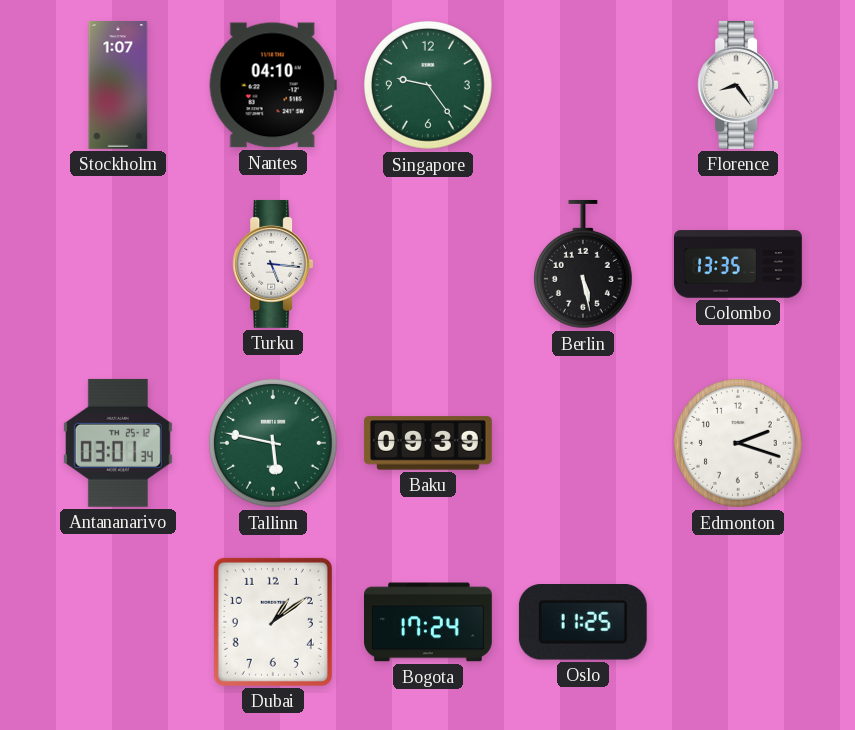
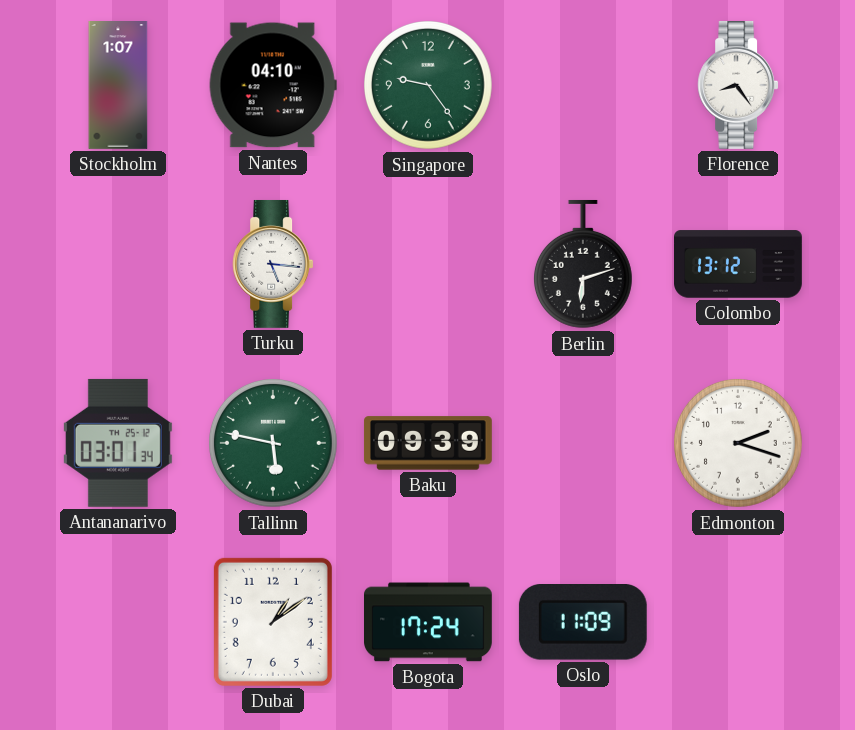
Berlin: 5:28 -> 6:12
Colombo: 13:35 -> 13:12
Oslo: 11:25 -> 11:09
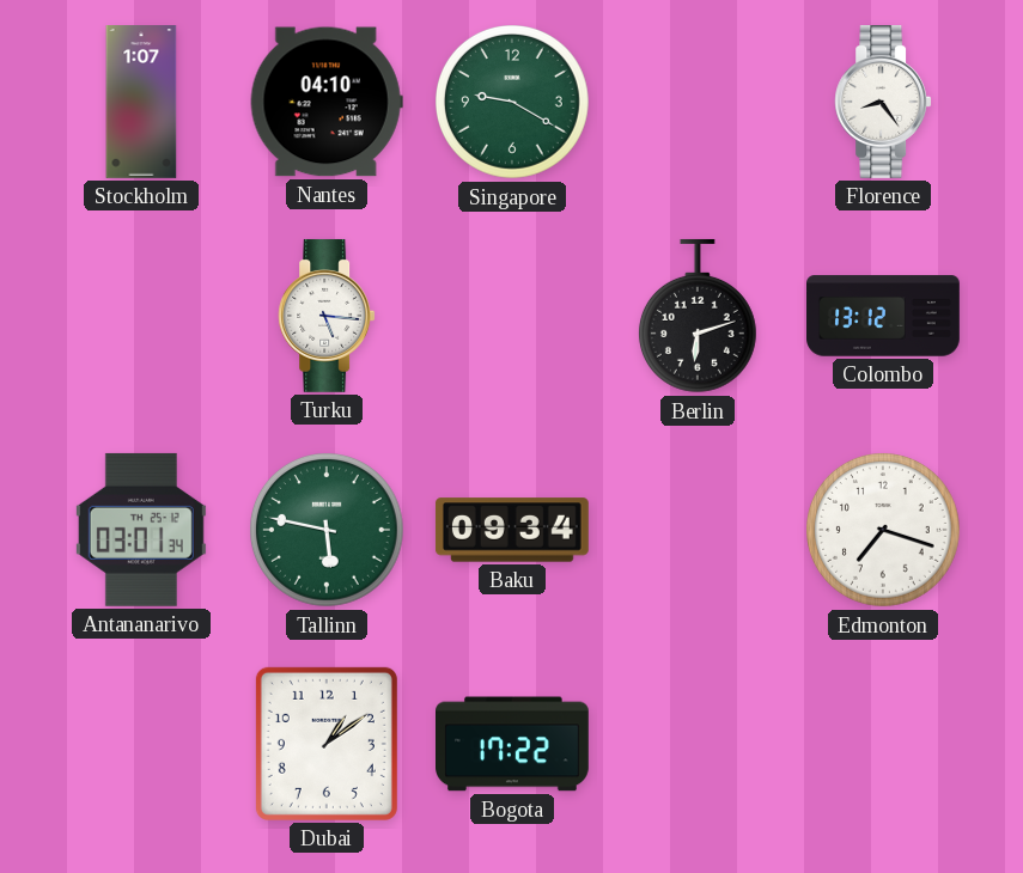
Singapore: 9:24 -> 9:20
Baku: 09:39 -> 09:34
Edmonton: 2:18 -> 7:18
Bogota: 17:24 -> 17:22
Oslo: 11:09 -> none
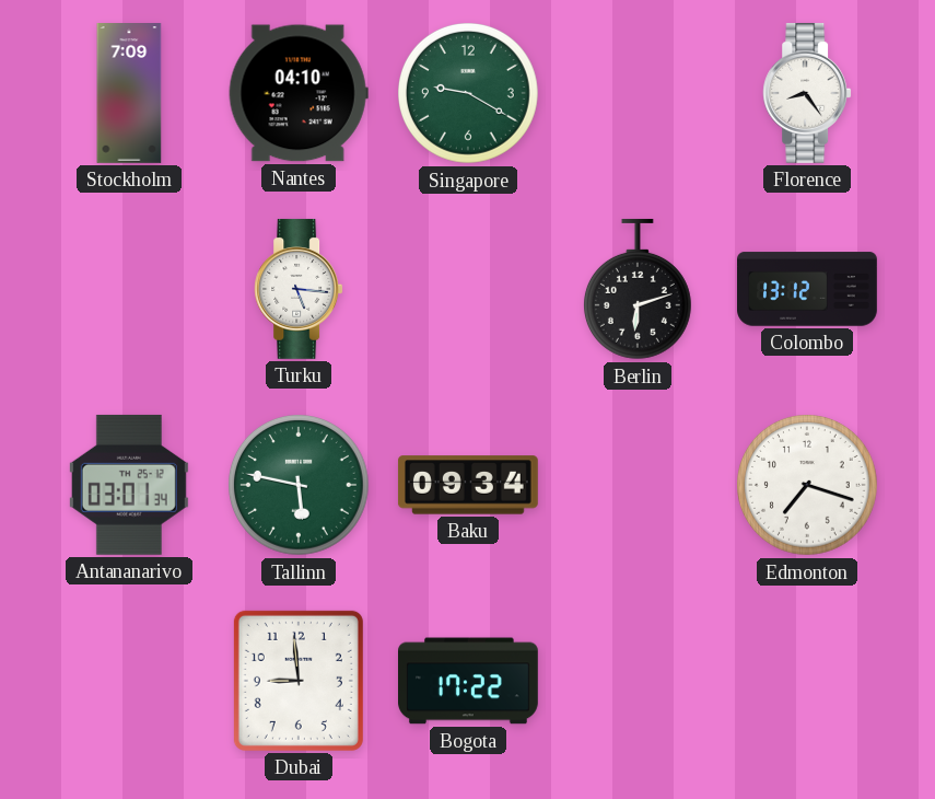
Stockholm: 1:07 -> 7:09
Dubai: 1:09 -> 8:59
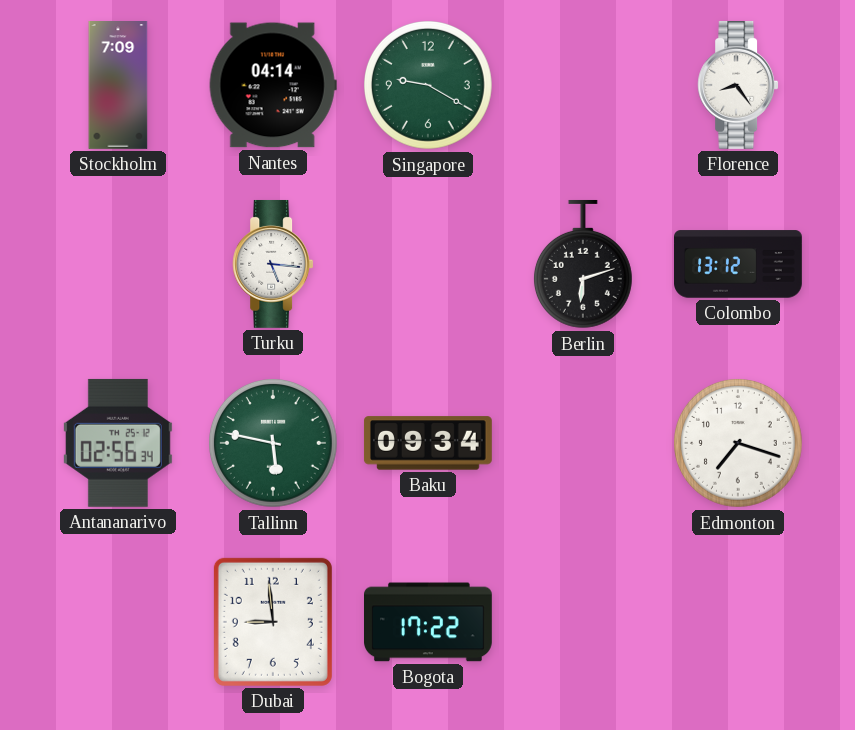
Nantes: 04:10 -> 04:14
Antananarivo: 03:01 -> 02:56
